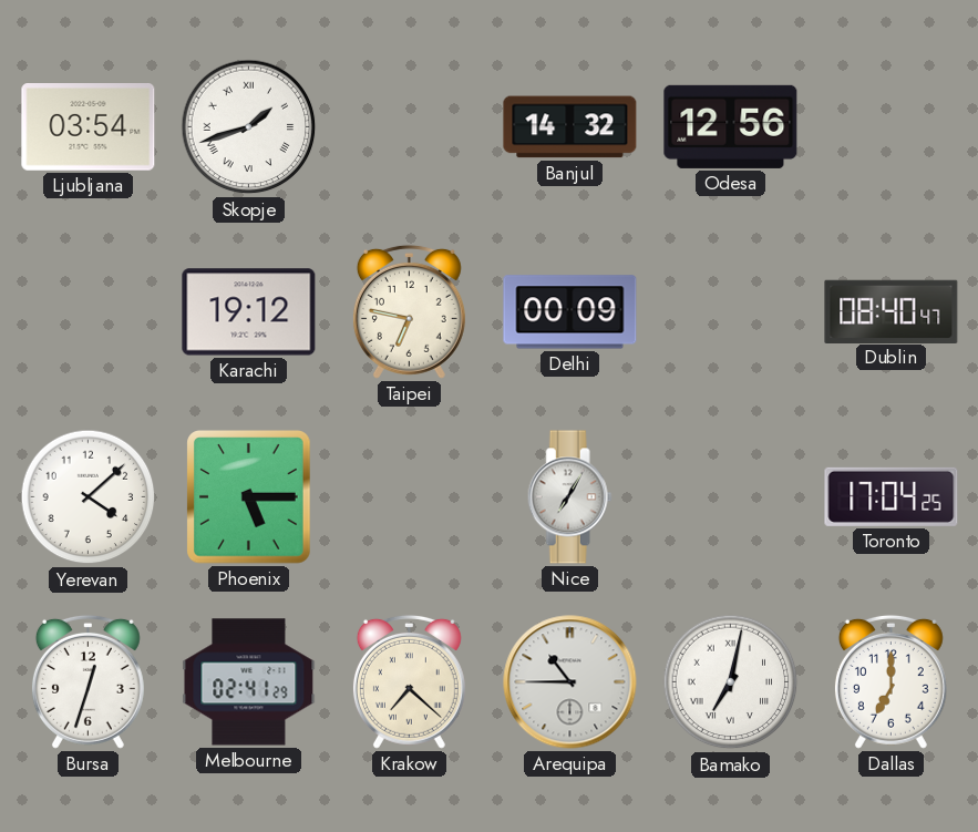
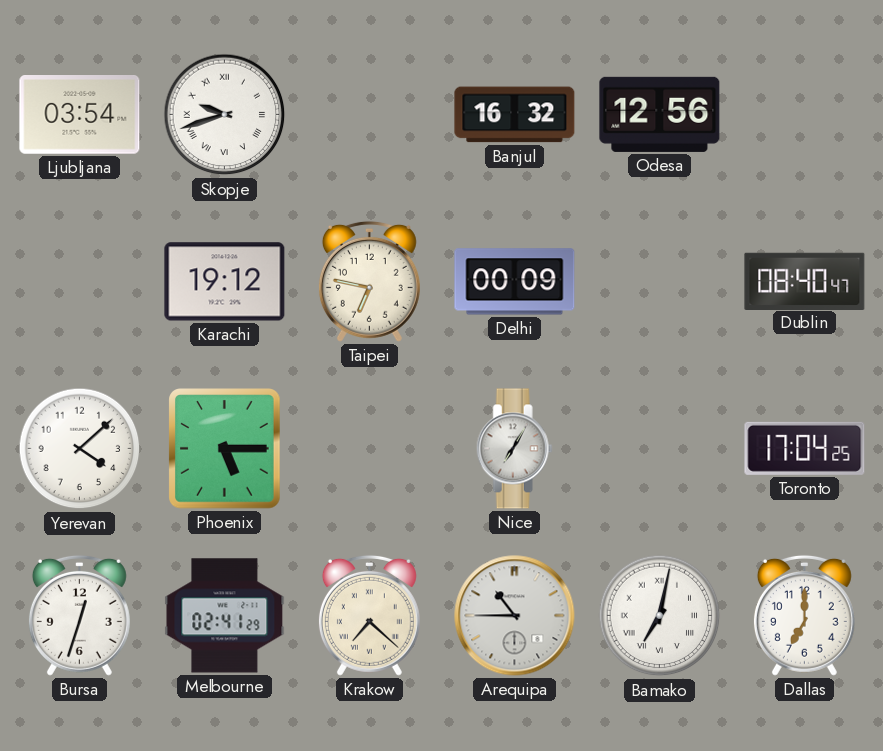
Skopje: 1:42 -> 9:42
Banjul: 14:32 -> 16:32
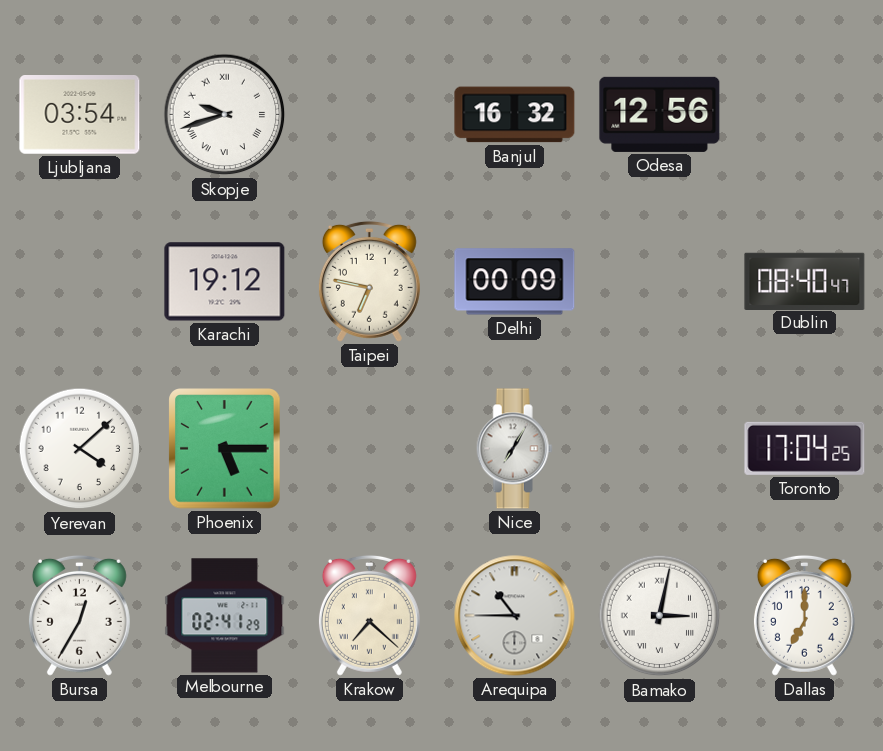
Bursa: 12:33 -> 12:35
Bamako: 7:02 -> 3:02
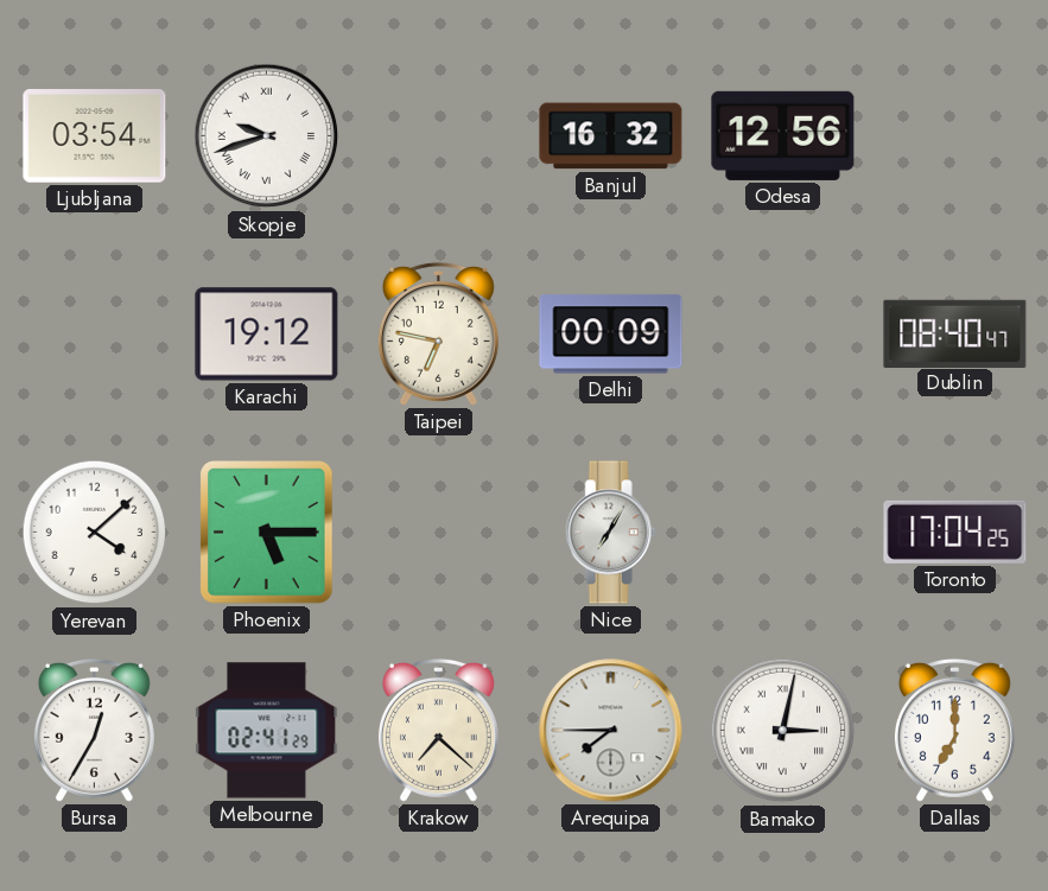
Arequipa: 10:45 -> 7:45
